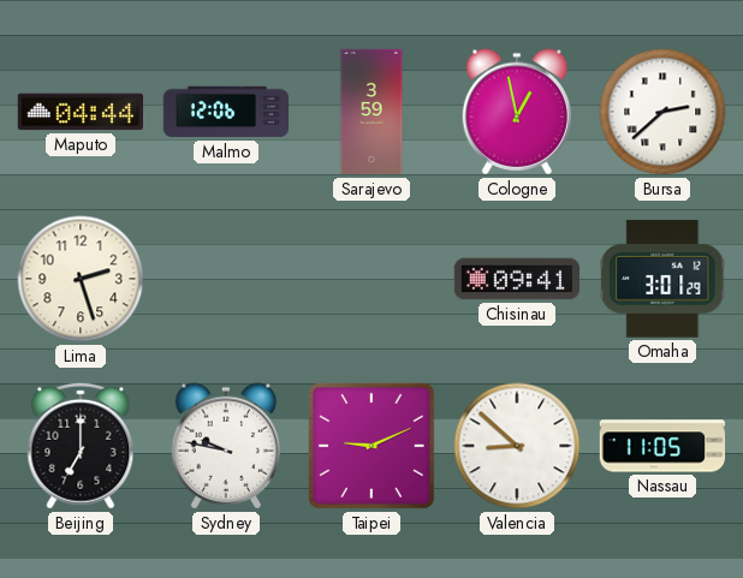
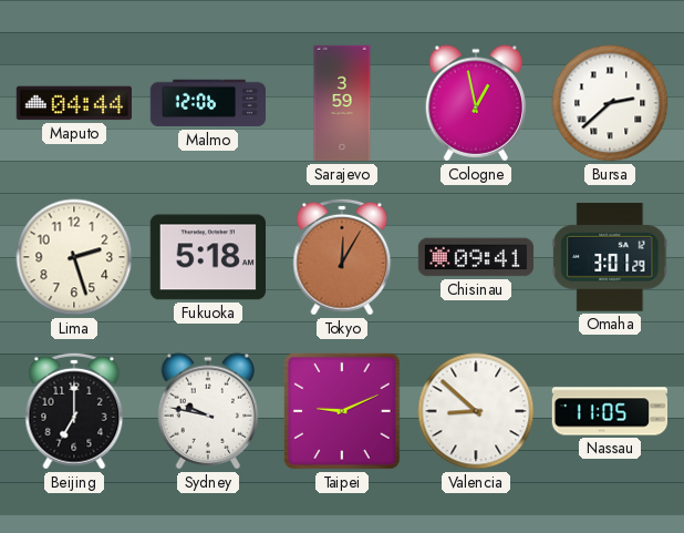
Fukuoka: none -> 5:18
Tokyo: none -> 12:05
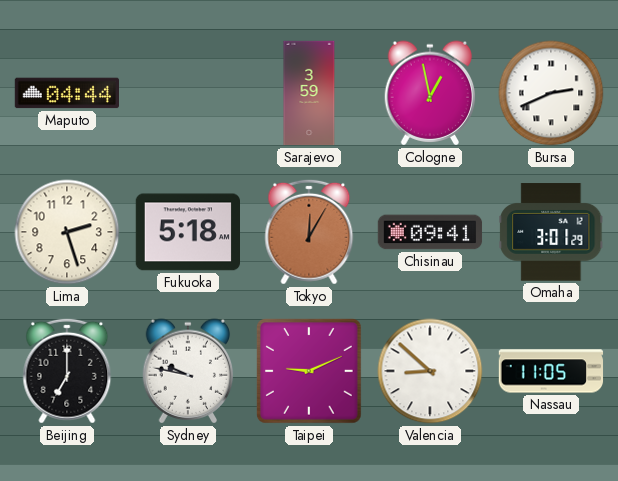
Malmo: 12:06 -> none
Bursa: 2:38 -> 2:41
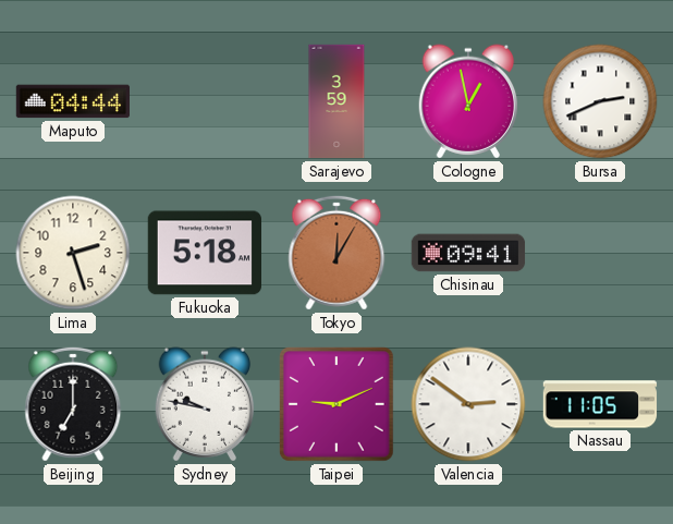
Omaha: 3:01 -> none
Valencia: 8:52 -> 2:51
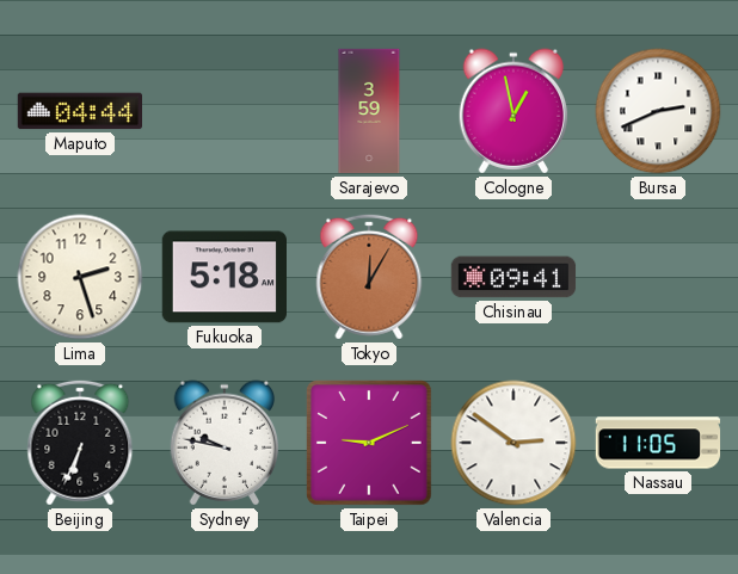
Beijing: 7:00 -> 6:34
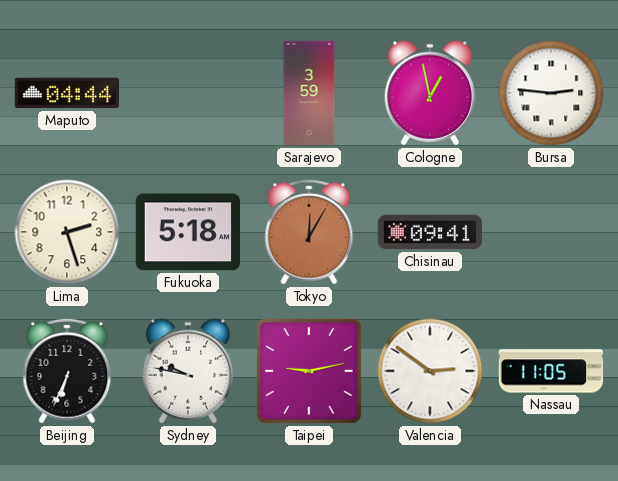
Bursa: 2:41 -> 2:46
Taipei: 9:11 -> 9:13
